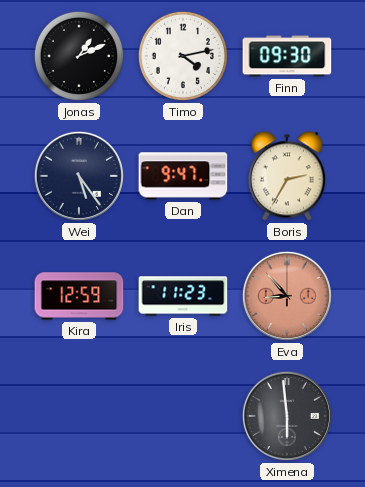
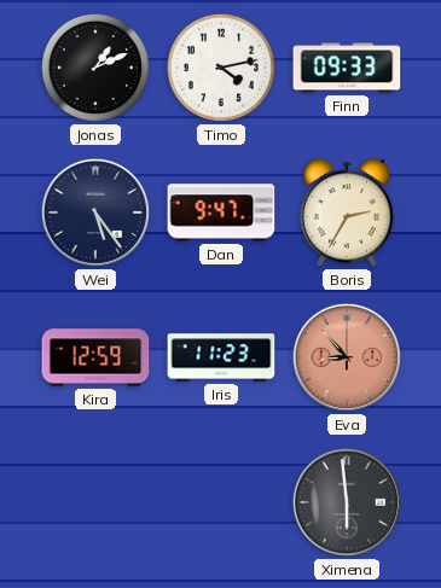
Finn: 09:30 -> 09:33
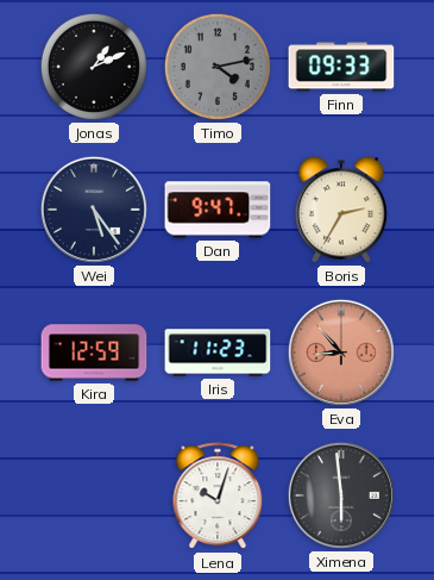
Timo dial: white -> grey
Lena: none -> 10:03
